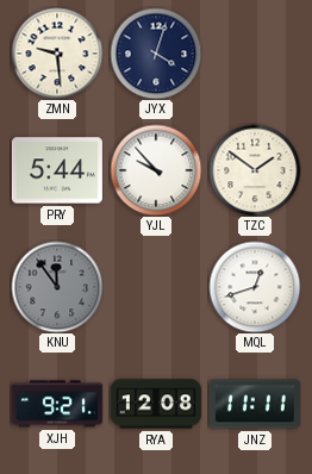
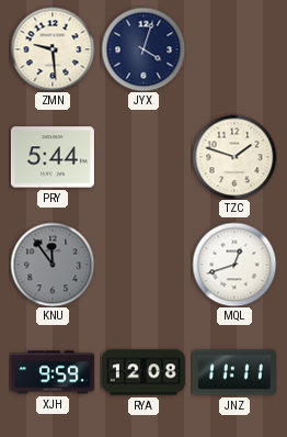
YJL: 9:53 -> none
TZC: 1:51 -> 1:48
XJH: 9:21 -> 9:59
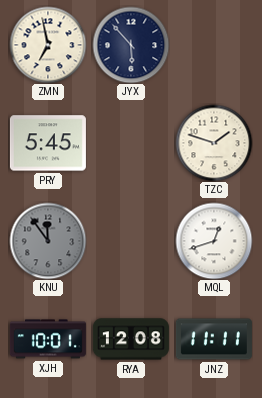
ZMN: 9:29 -> 6:58
JYX: 4:03 -> 5:53
PRY: 5:44 -> 5:45
XJH: 9:59 -> 10:01
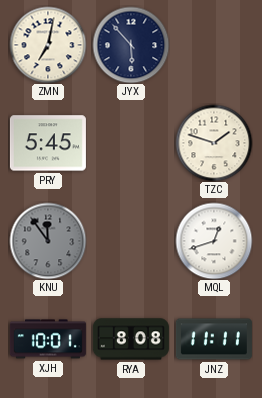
ZMN: 6:58 -> 7:02
RYA: 12:08 -> 8:08
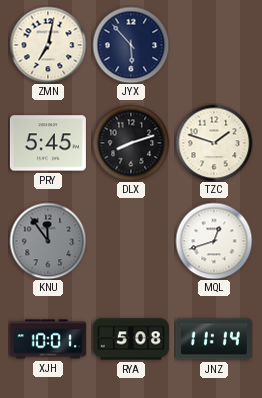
DLX: none -> 8:12
RYA: 8:08 -> 5:08
JNZ: 11:11 -> 11:14
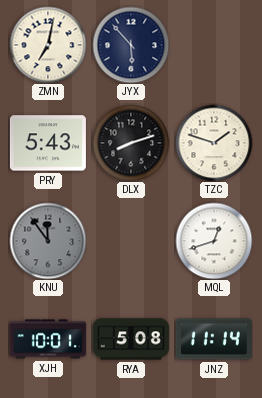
PRY: 5:45 -> 5:43
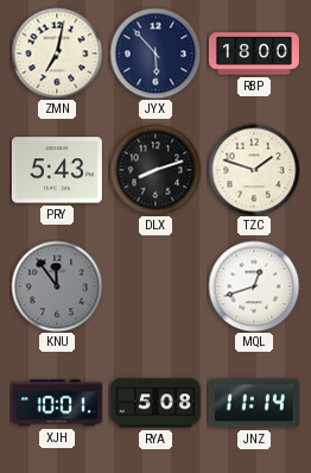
RBP: none -> 18:00
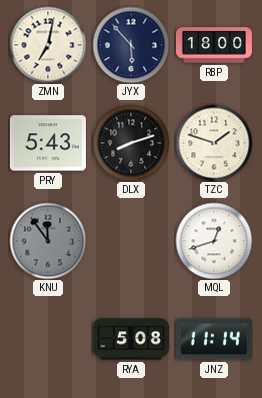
XJH: 10:01 -> none
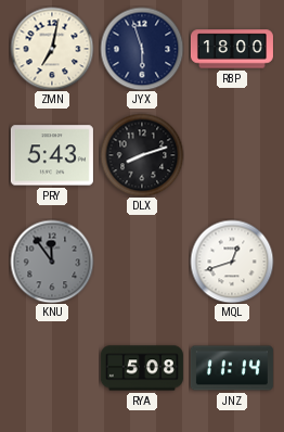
JYX: 5:53 -> 5:57
TZC: 1:48 -> none
